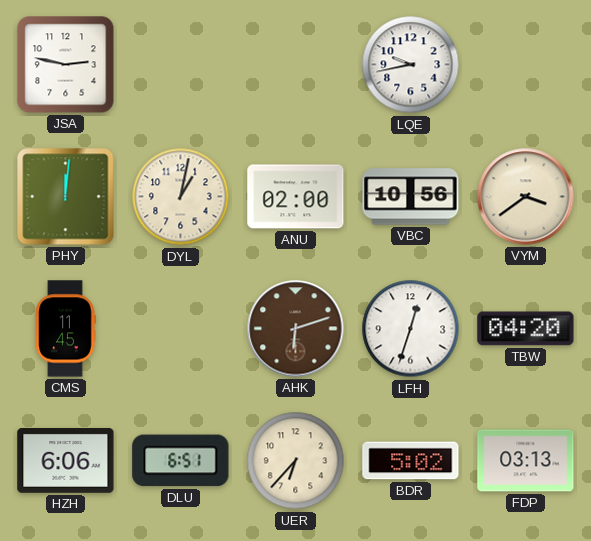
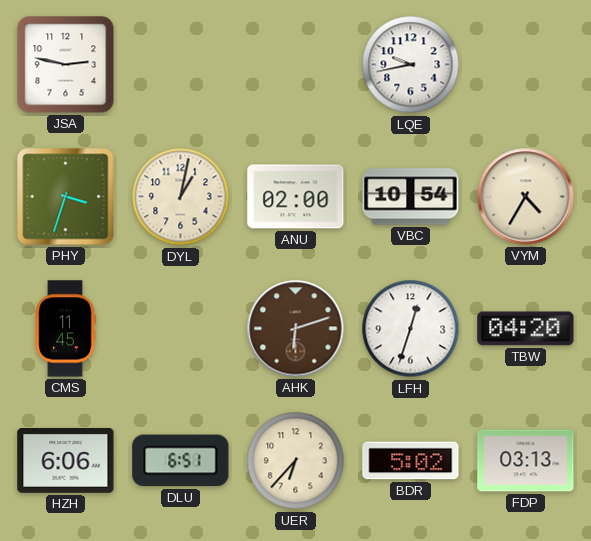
PHY: 12:01 -> 3:33
VBC: 10:56 -> 10:54
VYM: 3:39 -> 4:35
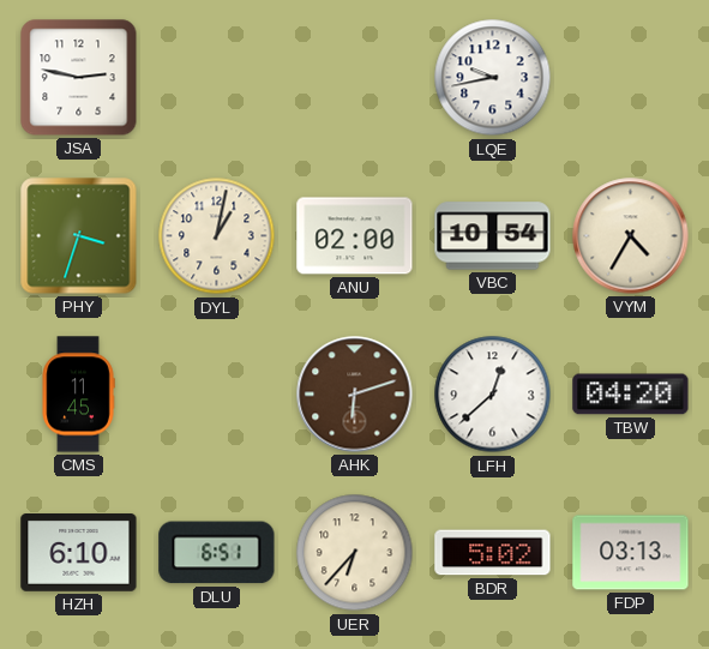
LFH: 12:33 -> 12:38
HZH: 6:06 -> 6:10
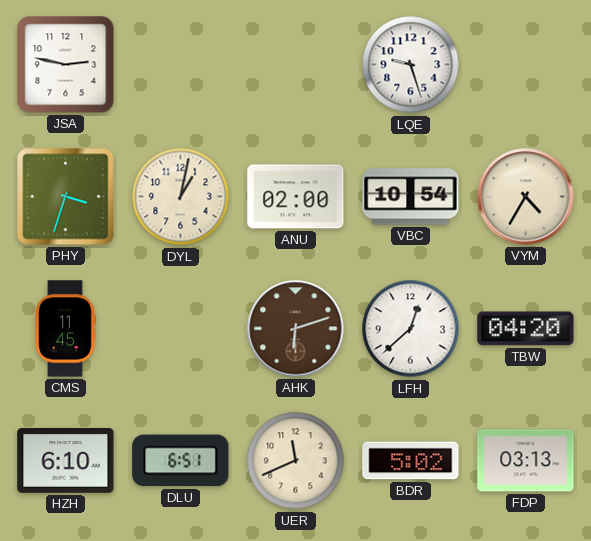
LQE: 9:43 -> 9:27
UER: 6:37 -> 11:41
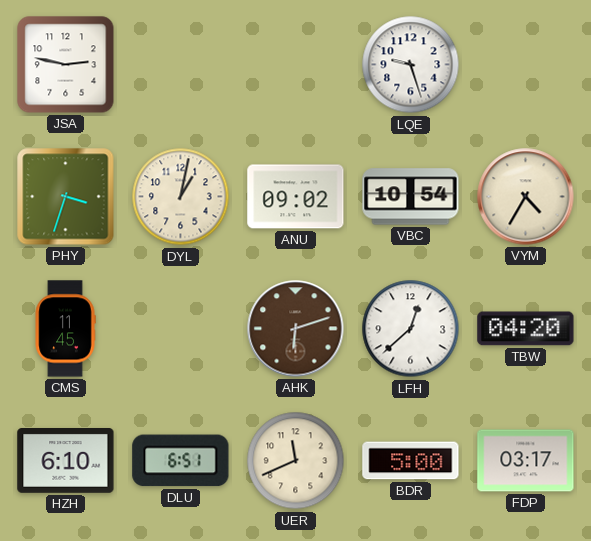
ANU: 02:00 -> 09:02
BDR: 5:02 -> 5:00
FDP: 03:13 -> 03:17
